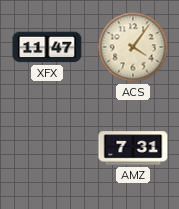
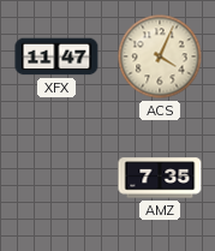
ACS: 4:06 -> 4:04
AMZ: 7:31 -> 7:35
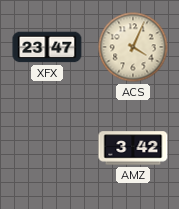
XFX: 11:47 -> 23:47
AMZ: 7:35 -> 3:42
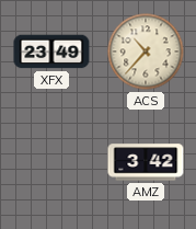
XFX: 23:47 -> 23:49
ACS: 4:04 -> 10:37
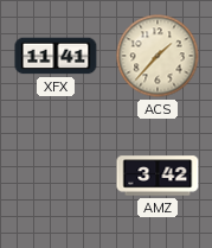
XFX: 23:49 -> 11:41
ACS: 10:37 -> 1:37
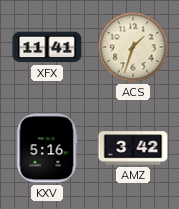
ACS: 1:37 -> 1:33
KXV: none -> 5:16
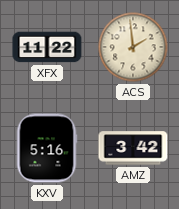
XFX: 11:41 -> 11:22
ACS: 1:33 -> 1:59
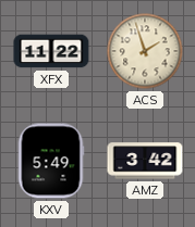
ACS: 1:59 -> 1:57
KXV: 5:16 -> 5:49
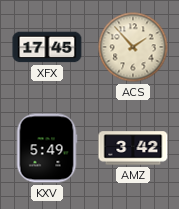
XFX: 11:22 -> 17:45
ACS: 1:57 -> 1:53
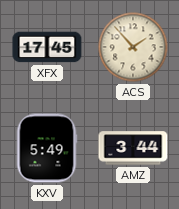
AMZ: 3:42 -> 3:44
